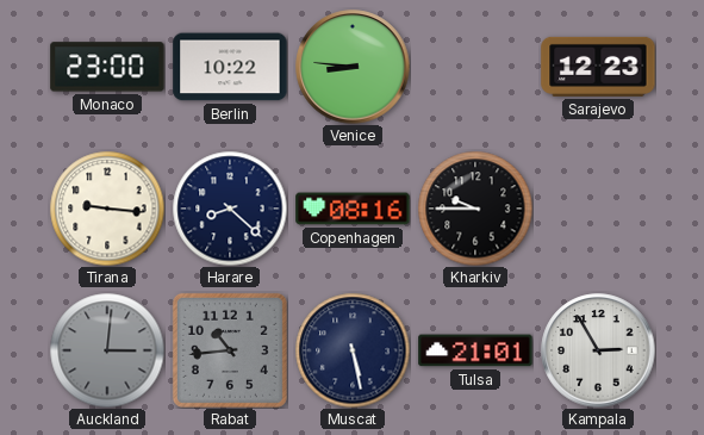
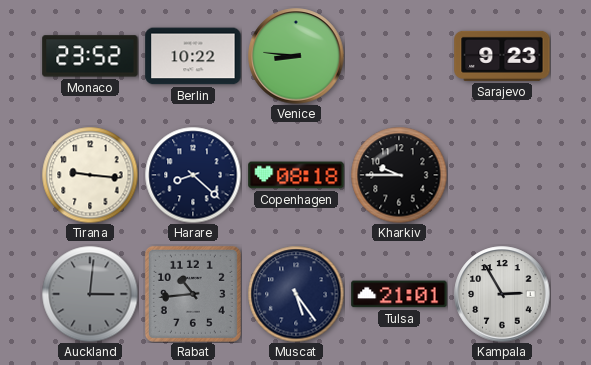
Monaco: 23:00 -> 23:52
Sarajevo: 12:23 -> 9:23
Copenhagen: 08:16 -> 08:18
Muscat: 5:28 -> 5:24
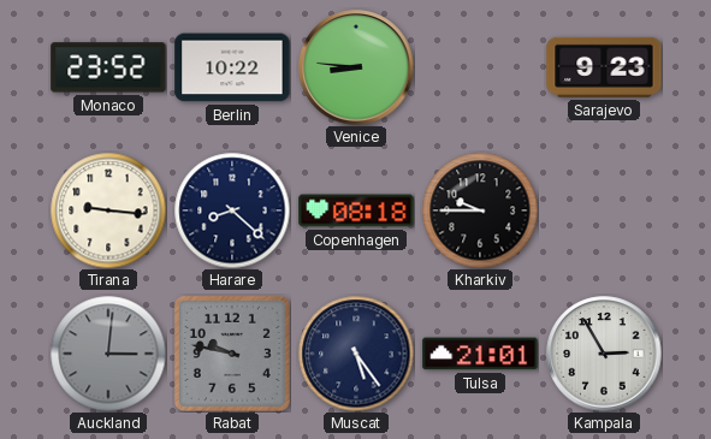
Rabat: 10:44 -> 9:47
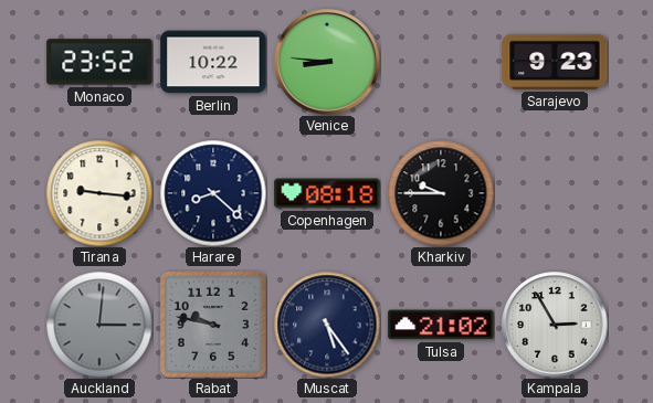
Tulsa: 21:01 -> 21:02
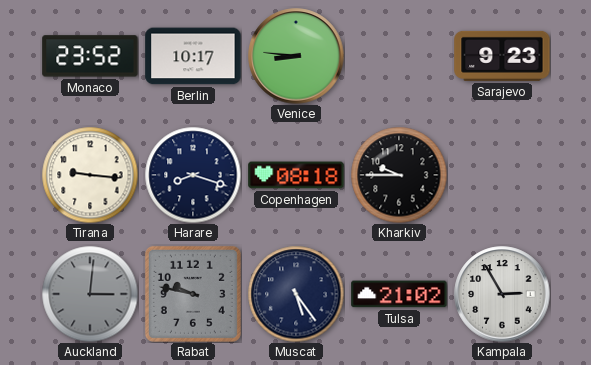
Berlin: 10:22 -> 10:17
Harare: 8:22 -> 8:18
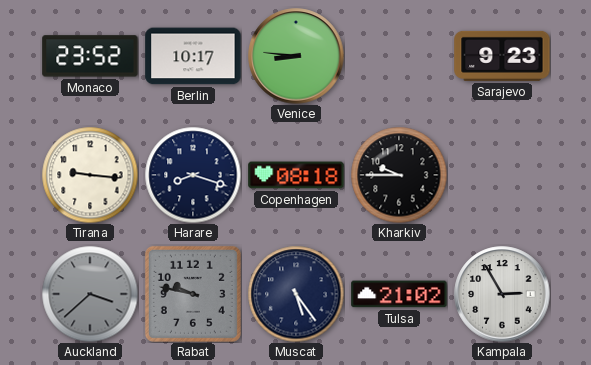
Auckland: 3:01 -> 3:38
